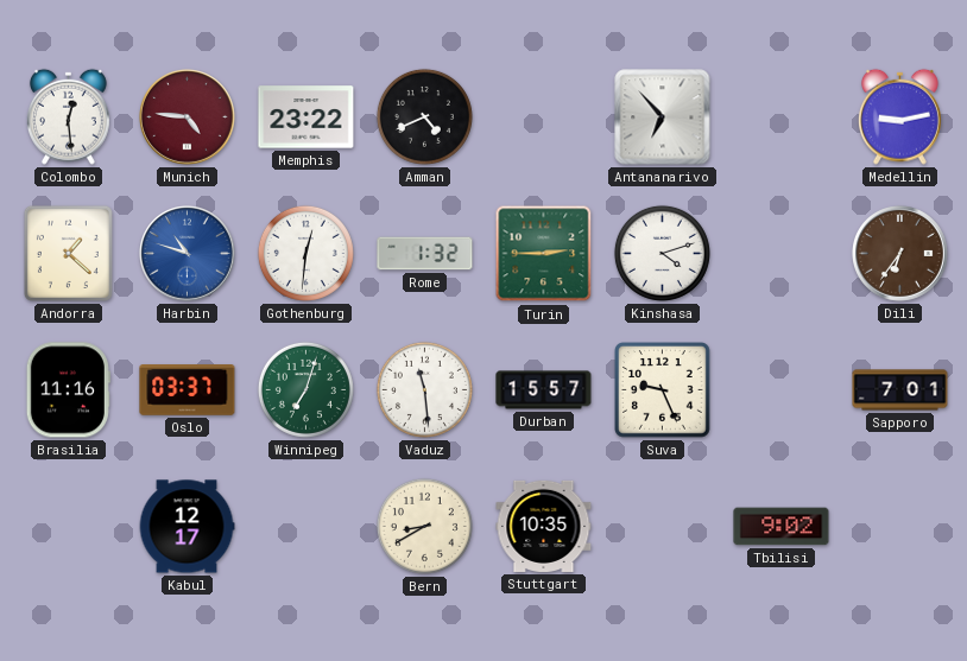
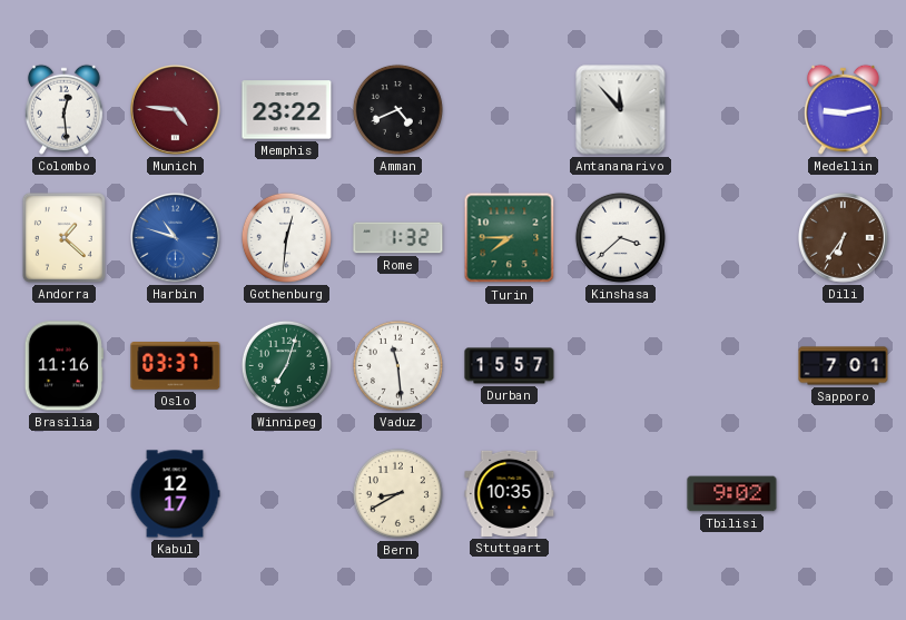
Antananarivo: 6:53 -> 11:53
Turin: 2:45 -> 7:45
Kinshasa: 4:12 -> 3:38
Suva: 9:26 -> none
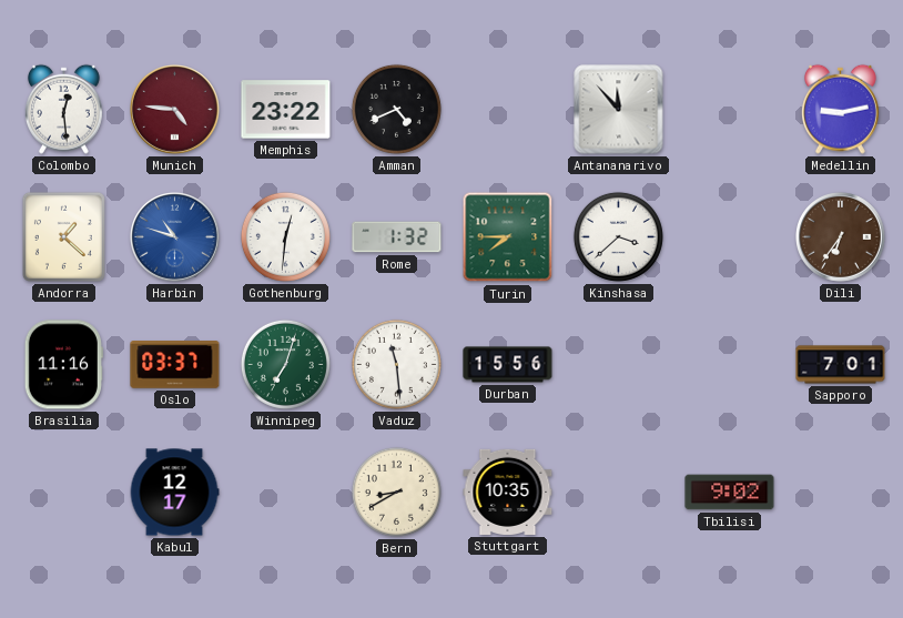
Durban: 15:57 -> 15:56
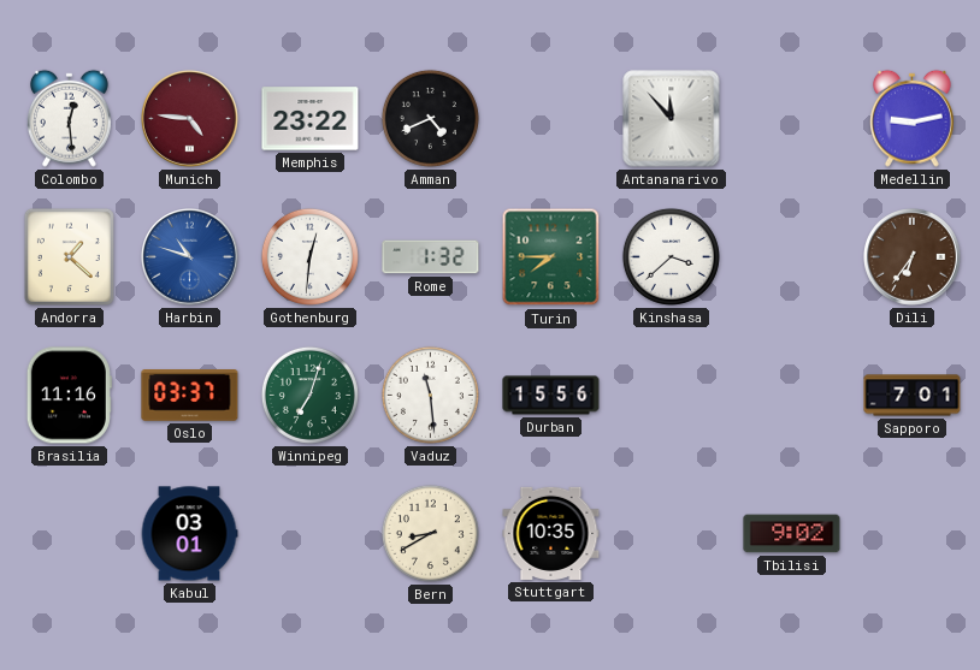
Kabul: 12:17 -> 03:01
